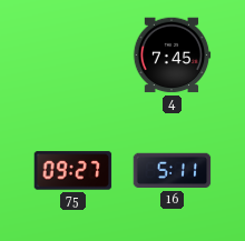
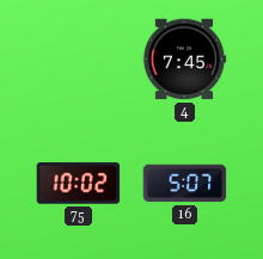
75: 09:27 -> 10:02
16: 5:11 -> 5:07
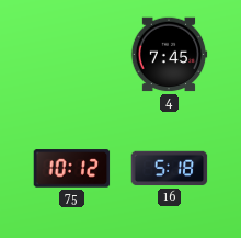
75: 10:02 -> 10:12
16: 5:07 -> 5:18
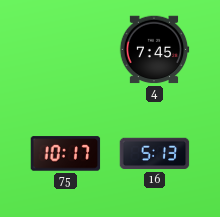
75: 10:12 -> 10:17
16: 5:18 -> 5:13
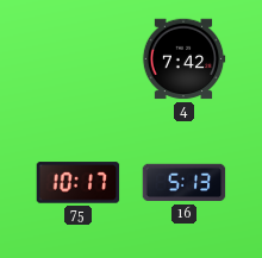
4: 7:45 -> 7:42
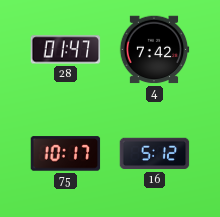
28: none -> 01:47
16: 5:13 -> 5:12
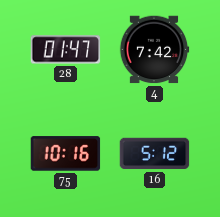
75: 10:17 -> 10:16
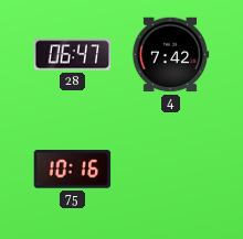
28: 01:47 -> 06:47
16: 5:12 -> none
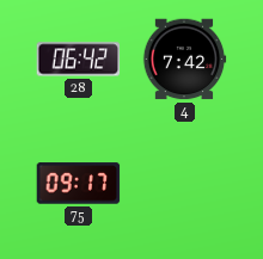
28: 06:47 -> 06:42
75: 10:16 -> 09:17
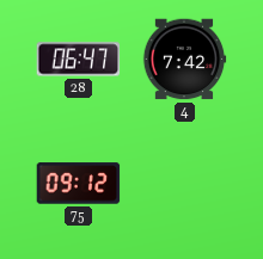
28: 06:42 -> 06:47
75: 09:17 -> 09:12
